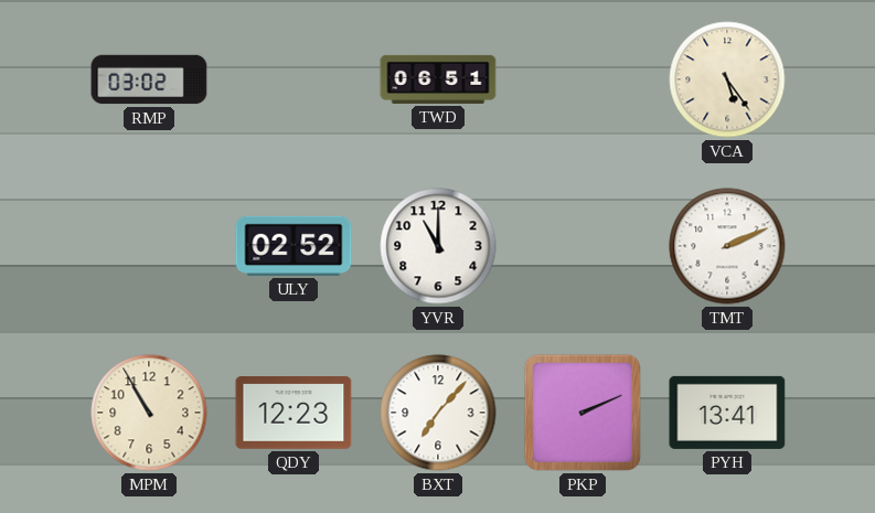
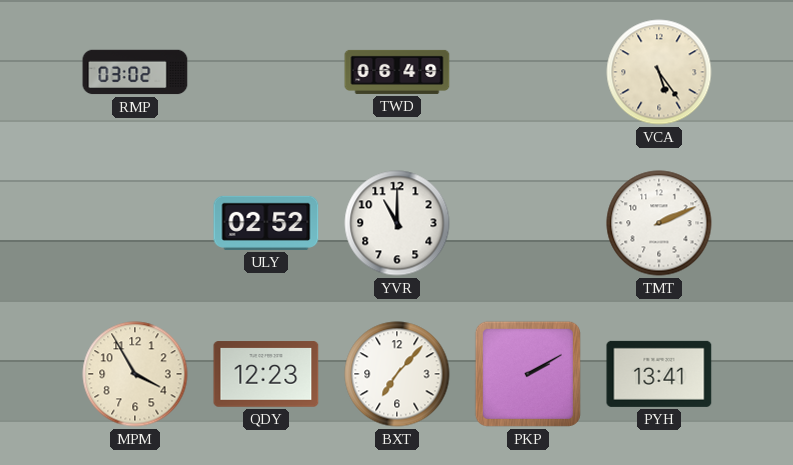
TWD: 06:51 -> 06:49
MPM: 10:55 -> 3:55
PKP: 2:11 -> 2:10
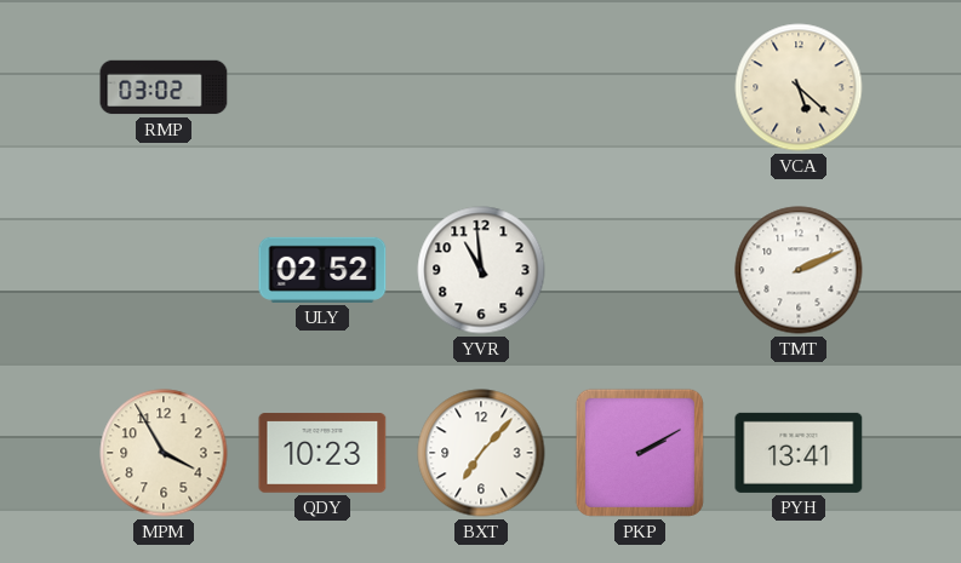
TWD: 06:49 -> none
VCA: 5:24 -> 5:22
YVR: 11:00 -> 10:59
QDY: 12:23 -> 10:23
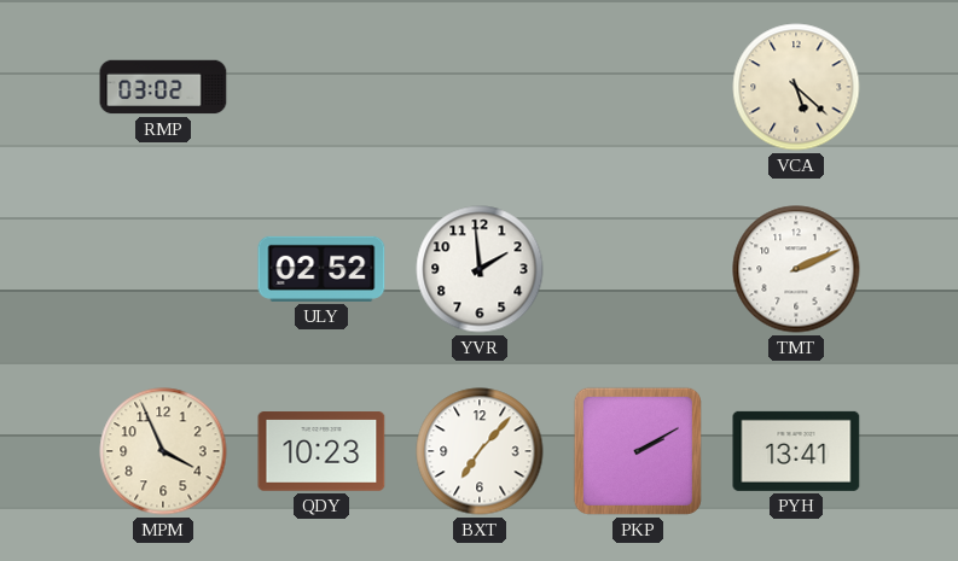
YVR: 10:59 -> 1:59
MPM: 3:55 -> 3:56
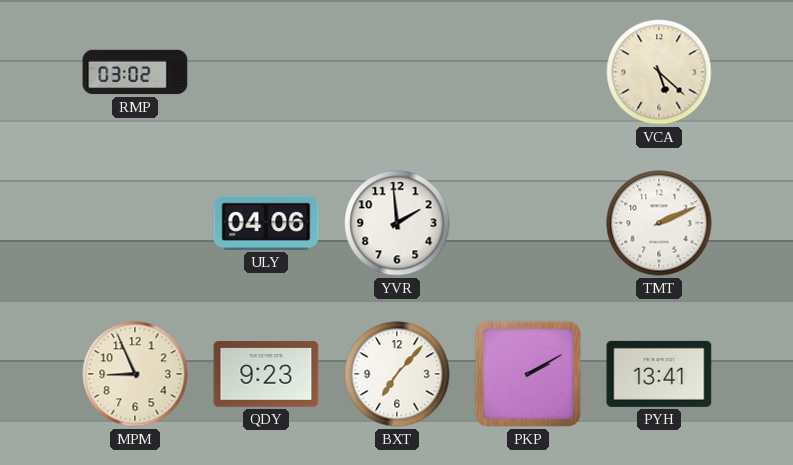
ULY: 02:52 -> 04:06
MPM: 3:56 -> 8:56
QDY: 10:23 -> 9:23
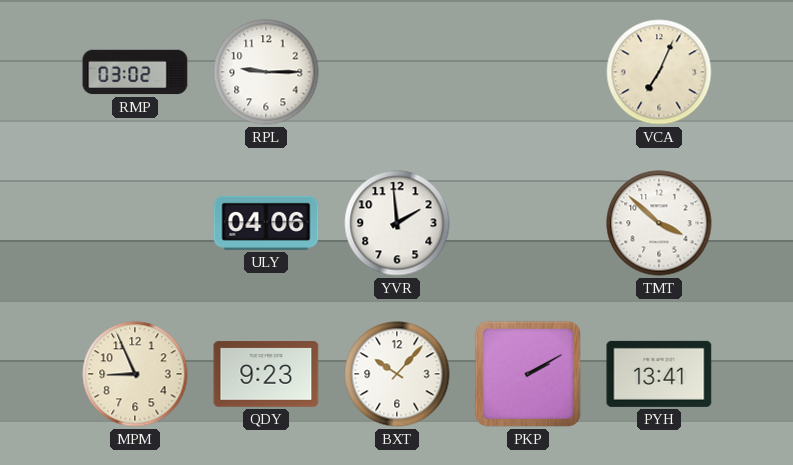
RPL: none -> 9:15
VCA: 5:22 -> 7:04
TMT: 2:11 -> 3:52
BXT: 7:07 -> 10:07
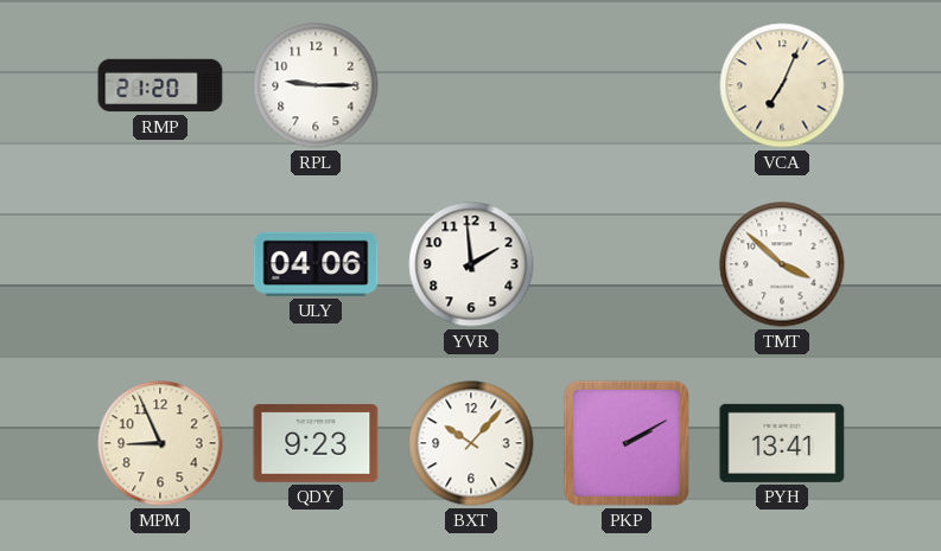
RMP: 03:02 -> 21:20
